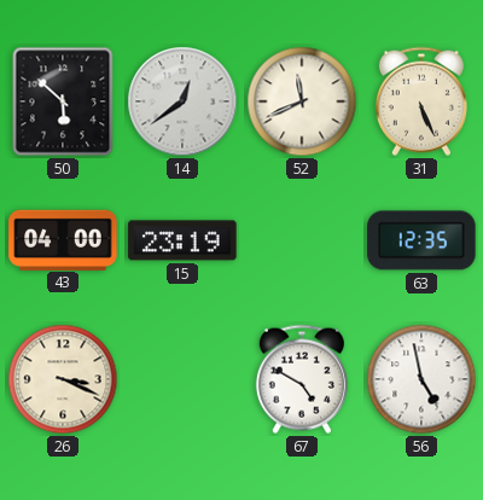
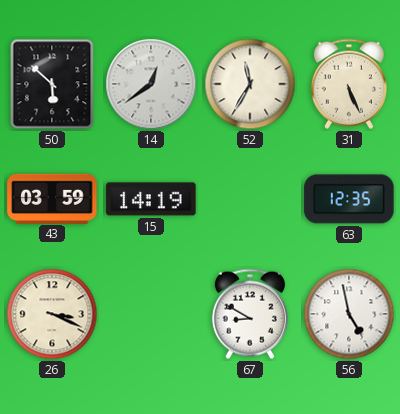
52: 11:41 -> 11:35
43: 04:00 -> 03:59
15: 23:19 -> 14:19
67: 4:50 -> 8:50
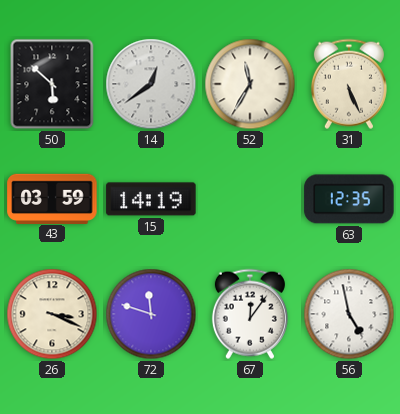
72: none -> 11:48
67: 8:50 -> 12:06
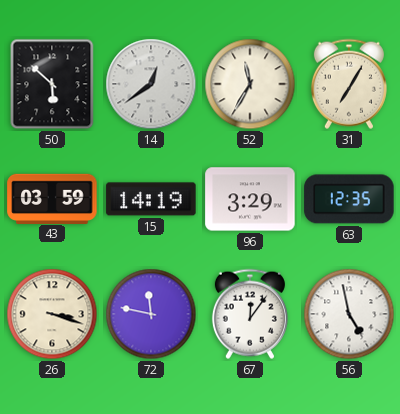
31: 5:26 -> 7:05
96: none -> 3:29
26: 3:19 -> 3:18
72: 11:48 -> 11:47
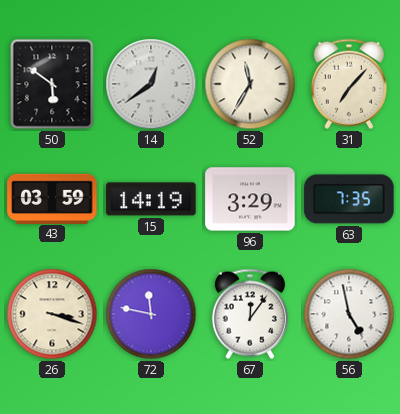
50: 5:52 -> 5:51
31: 7:05 -> 7:07
63: 12:35 -> 7:35
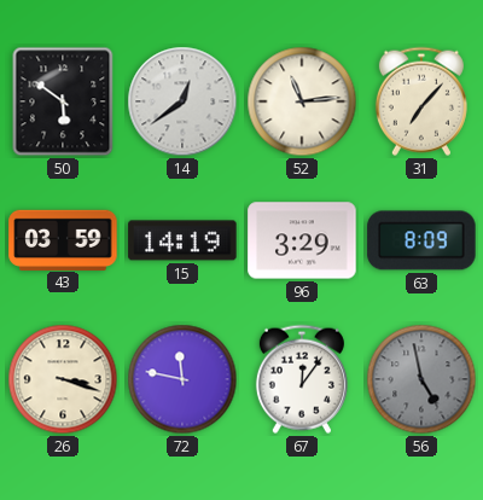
52: 11:35 -> 11:14
63: 7:35 -> 8:09
56 dial: white -> grey
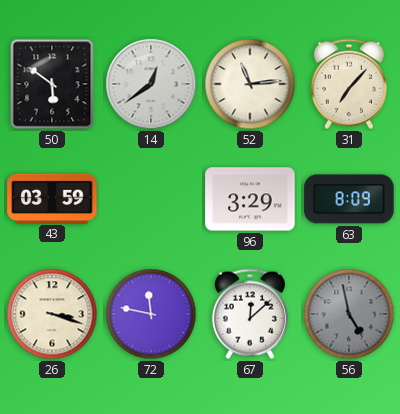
15: 14:19 -> none
67: 12:06 -> 12:08
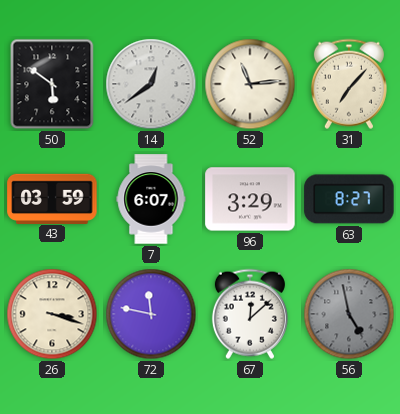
7: none -> 6:07
63: 8:09 -> 8:27
